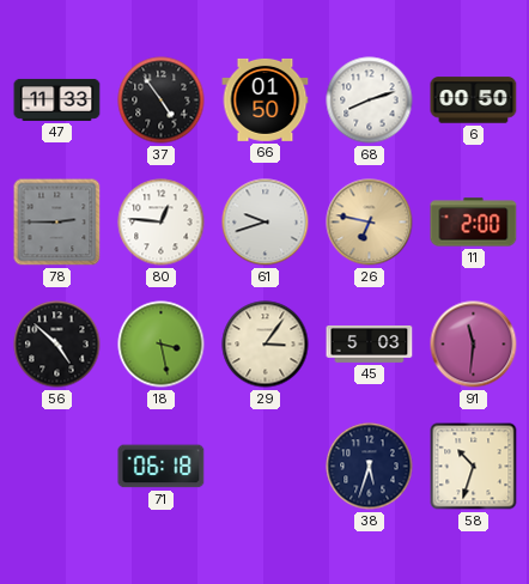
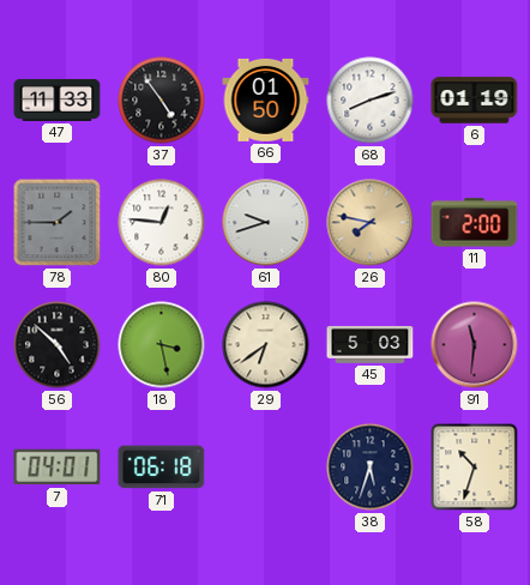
6: 00:50 -> 01:19
78: 2:45 -> 1:45
26: 6:47 -> 7:47
29: 3:06 -> 6:39
7: none -> 04:01
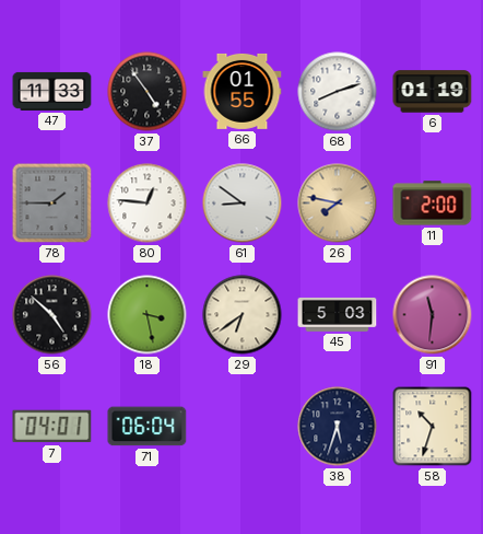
66: 01:50 -> 01:55
61: 9:42 -> 8:51
71: 06:18 -> 06:04
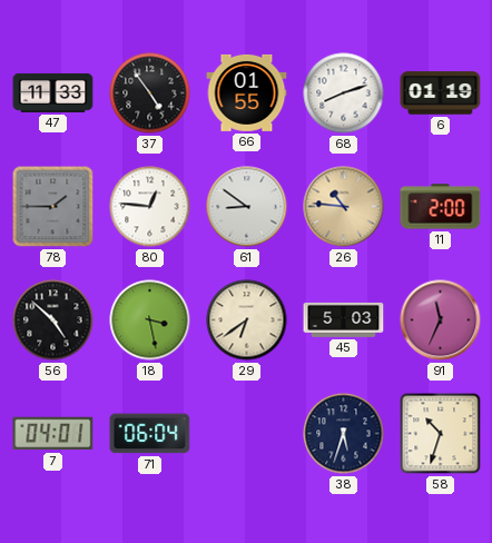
26: 7:47 -> 10:46
91: 11:31 -> 11:34
